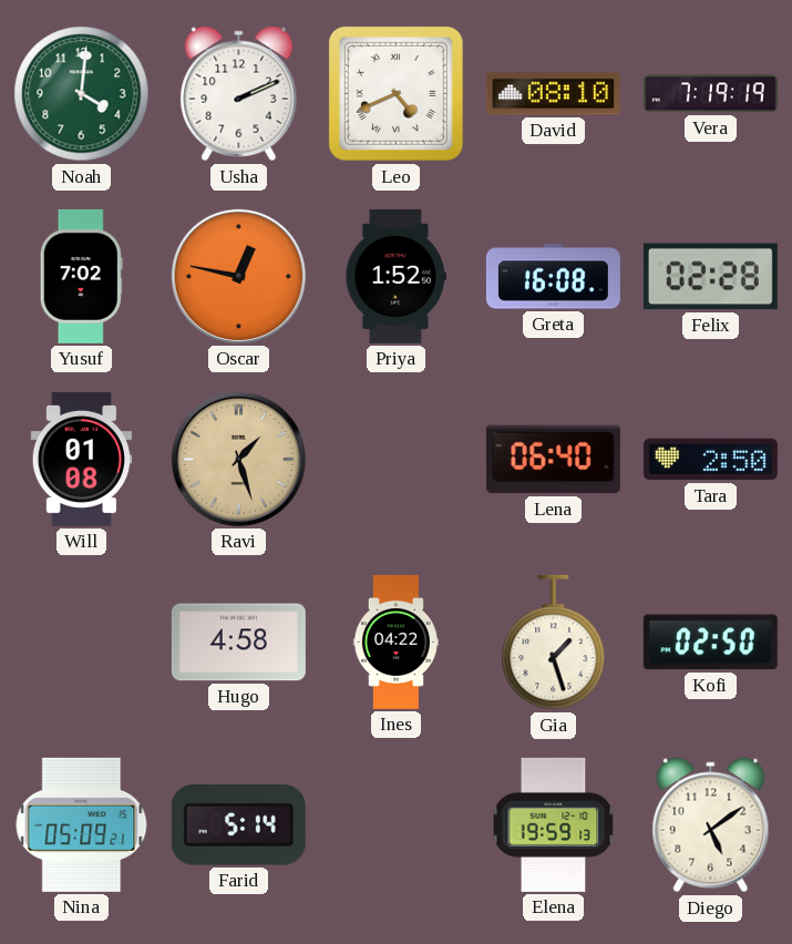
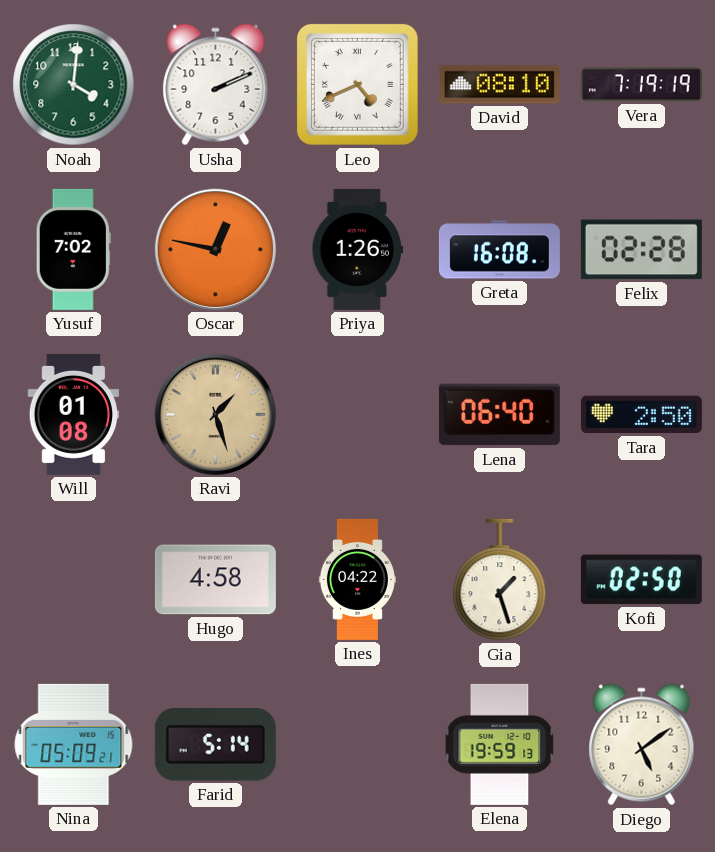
Priya: 1:52 -> 1:26
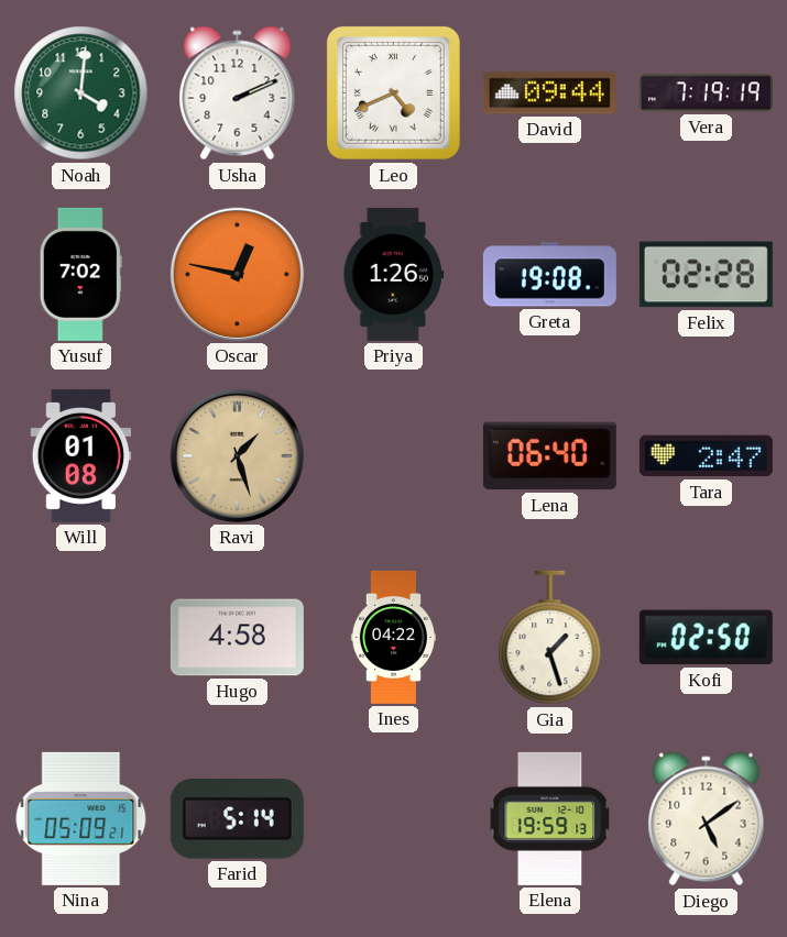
David: 08:10 -> 09:44
Greta: 16:08 -> 19:08
Tara: 2:50 -> 2:47
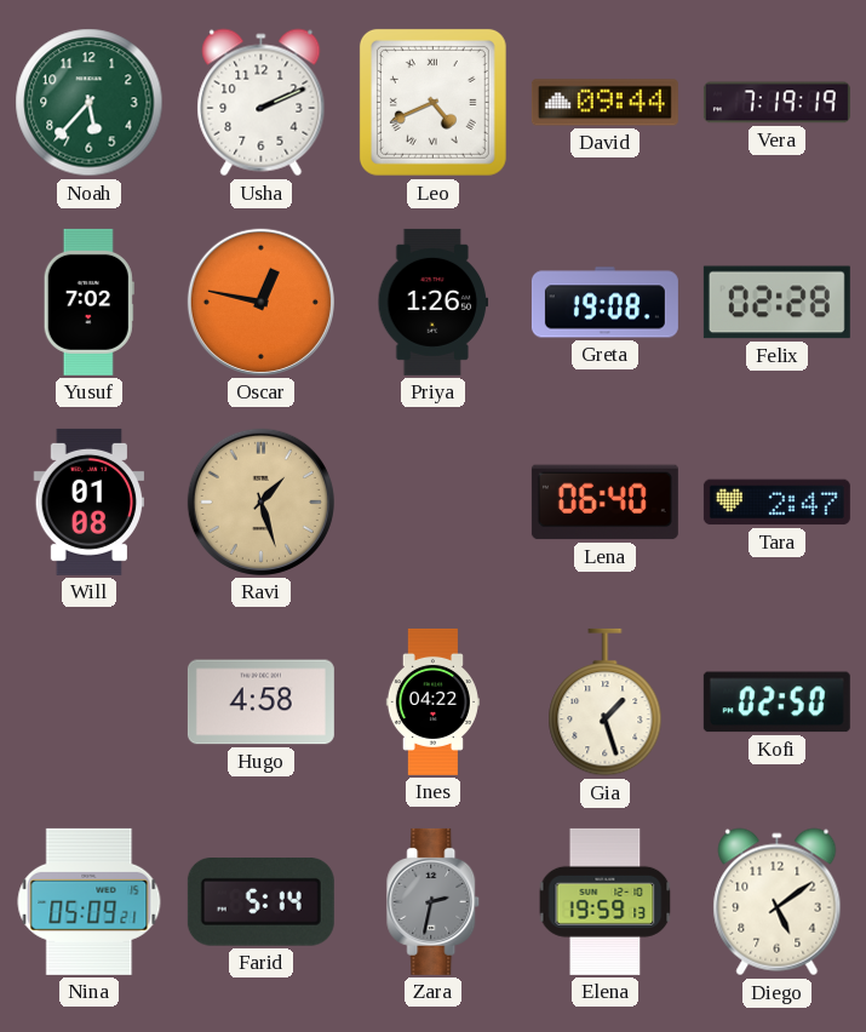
Noah: 4:01 -> 5:37
Zara: none -> 2:32
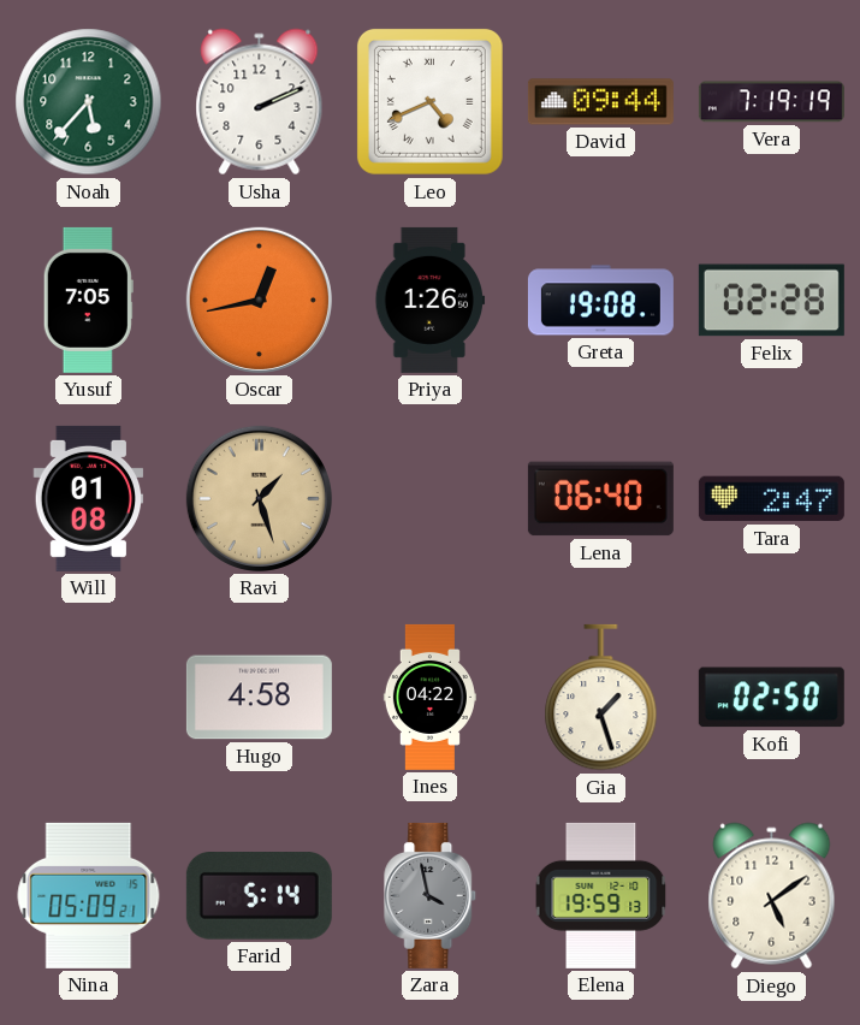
Yusuf: 7:02 -> 7:05
Oscar: 12:47 -> 12:43
Zara: 2:32 -> 3:58
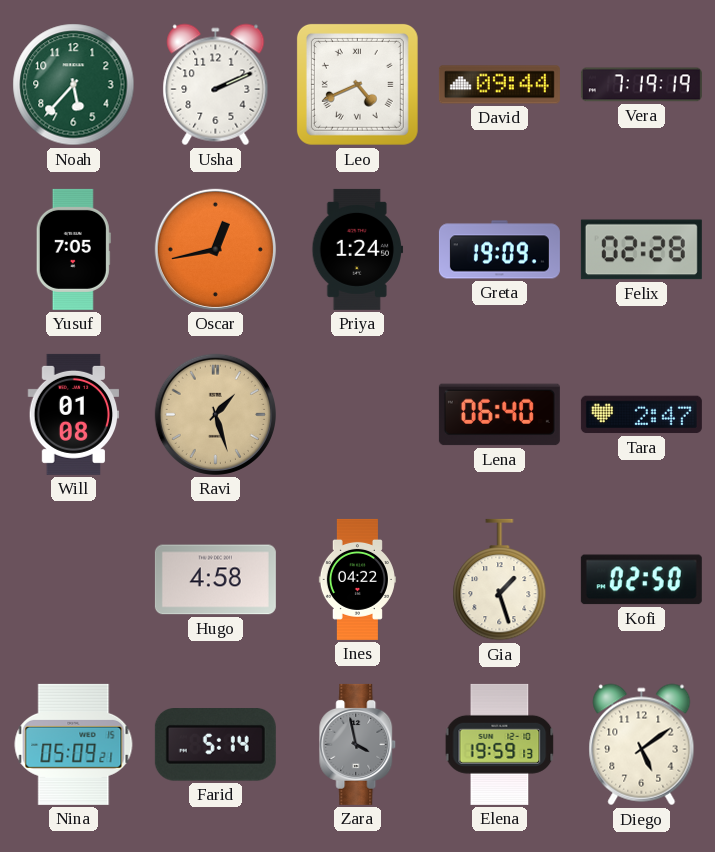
Priya: 1:26 -> 1:24
Greta: 19:08 -> 19:09
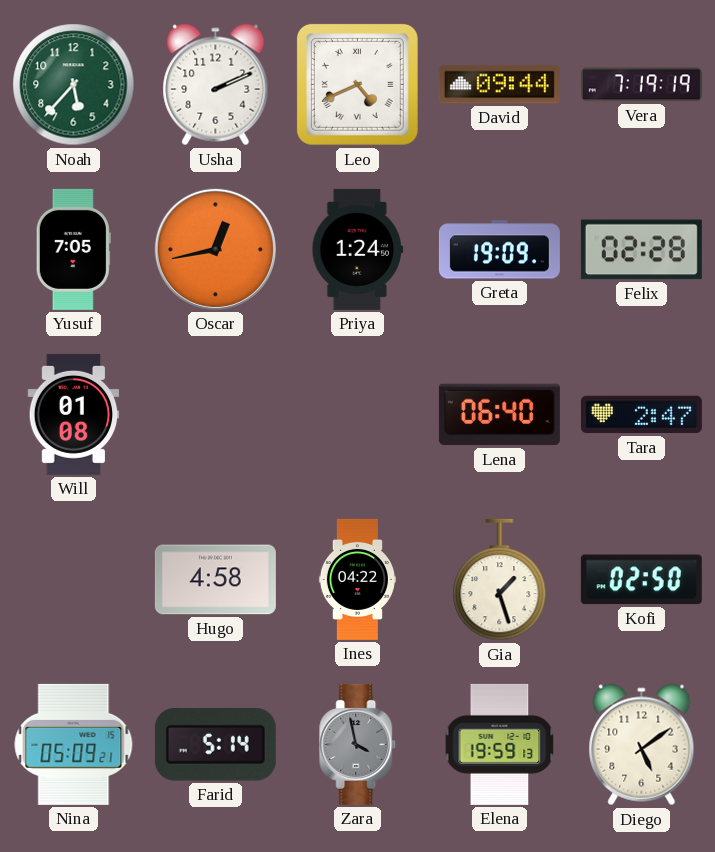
Ravi: 1:27 -> none
